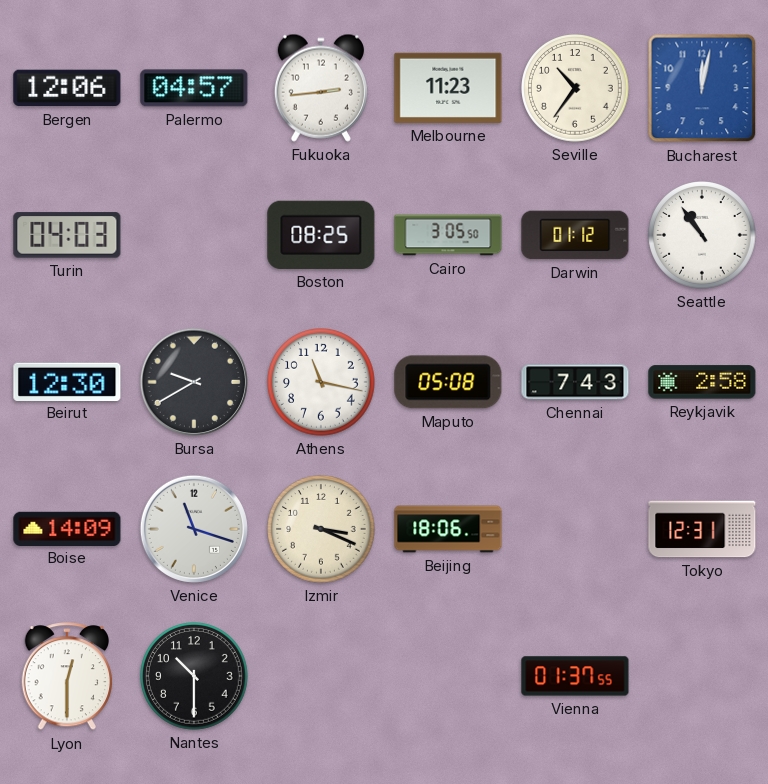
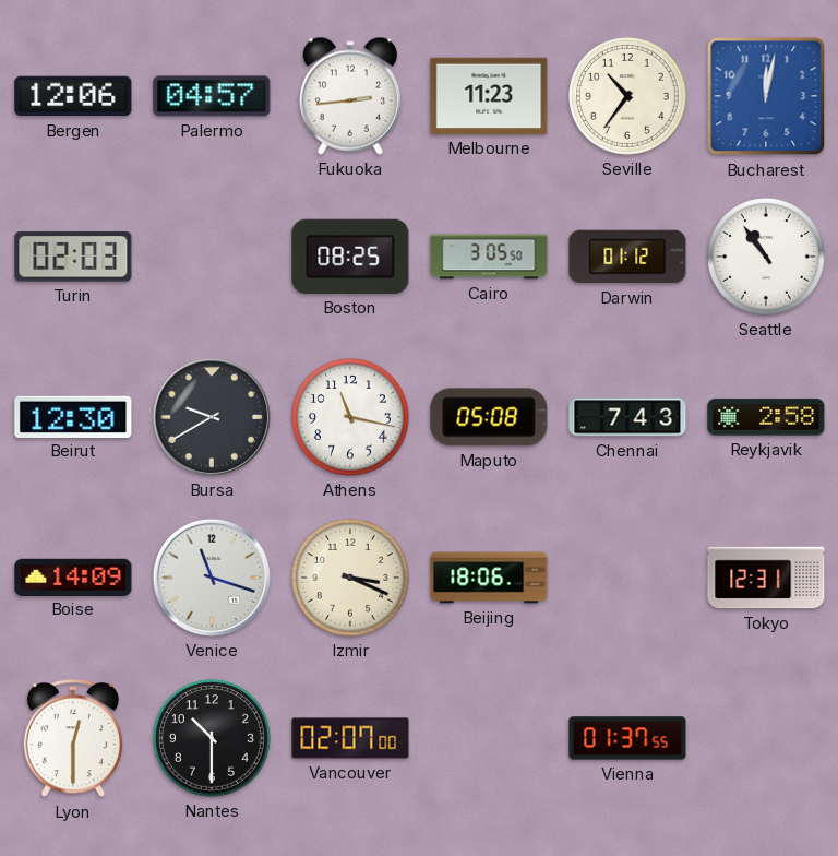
Turin: 04:03 -> 02:03
Vancouver: none -> 02:07
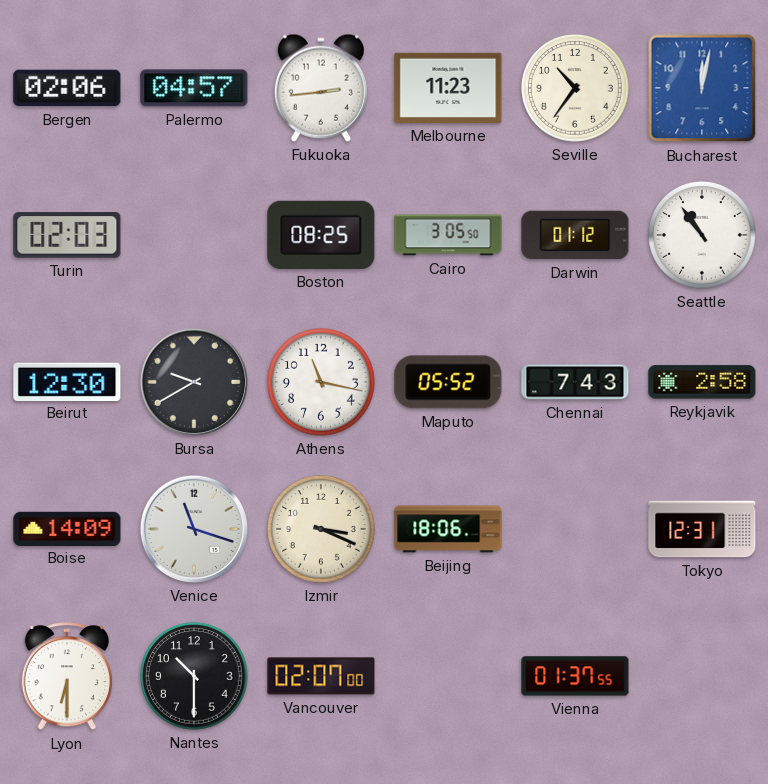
Bergen: 12:06 -> 02:06
Maputo: 05:08 -> 05:52
Lyon: 12:30 -> 6:30
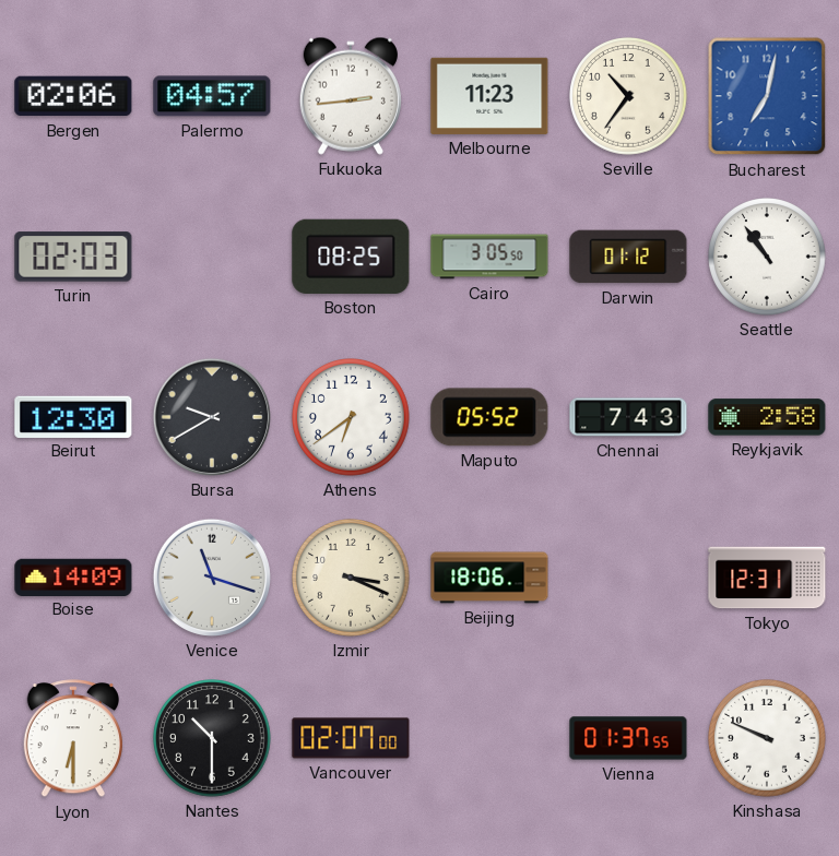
Bucharest: 12:02 -> 7:02
Athens: 11:17 -> 6:39
Kinshasa: none -> 9:49
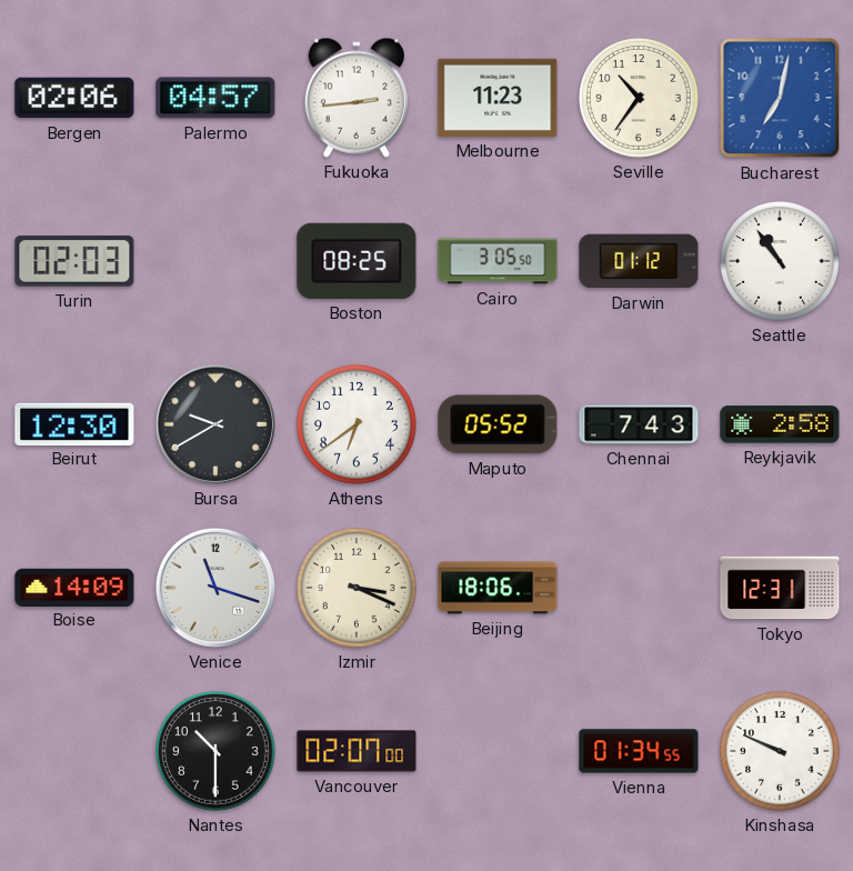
Lyon: 6:30 -> none
Vienna: 01:37 -> 01:34
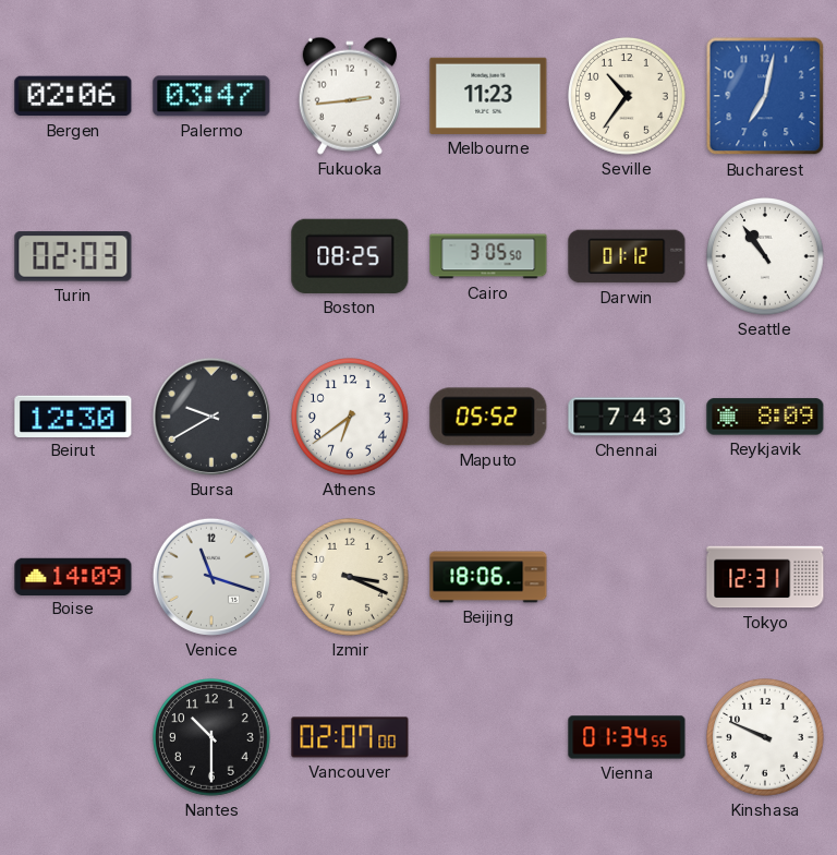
Palermo: 04:57 -> 03:47
Reykjavik: 2:58 -> 8:09
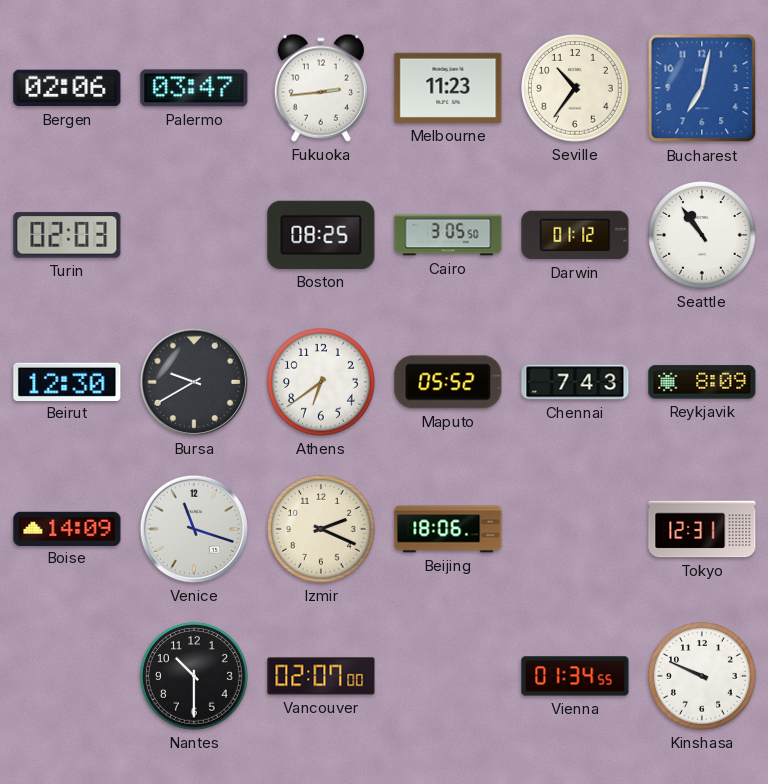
Izmir: 3:19 -> 2:19
